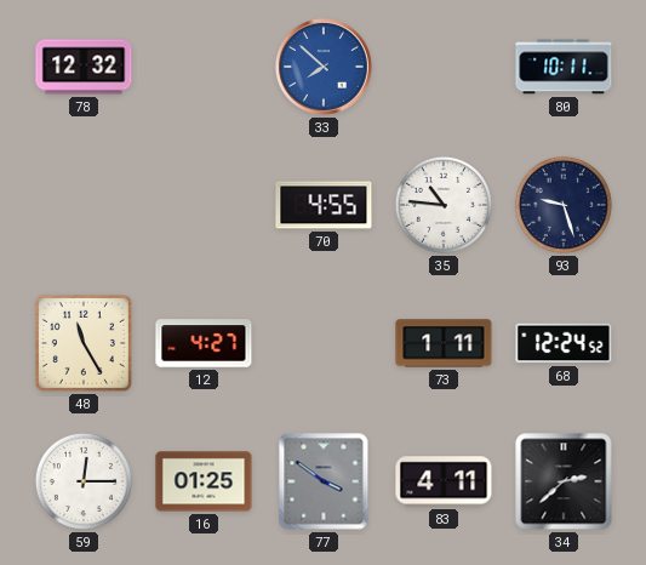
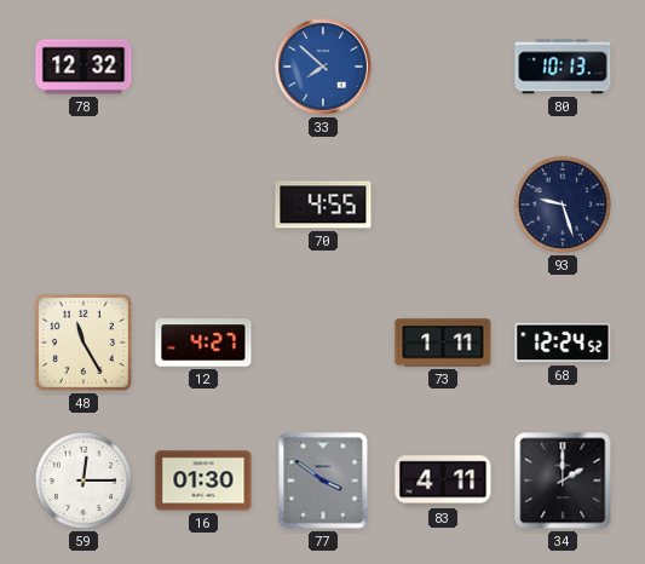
80: 10:11 -> 10:13
35: 10:46 -> none
16: 01:25 -> 01:30
34: 2:38 -> 2:00
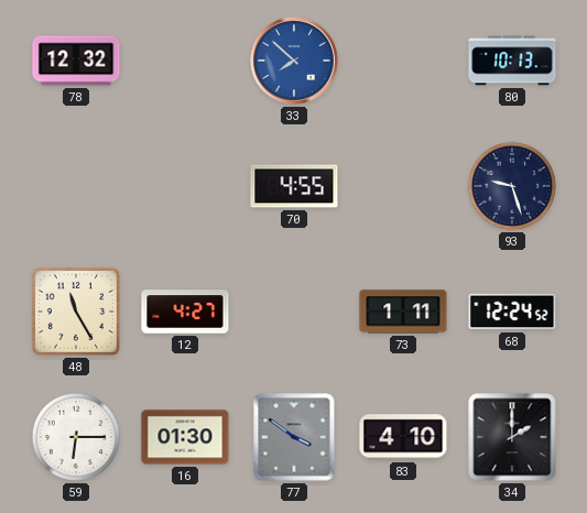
59: 12:15 -> 6:15
83: 4:11 -> 4:10
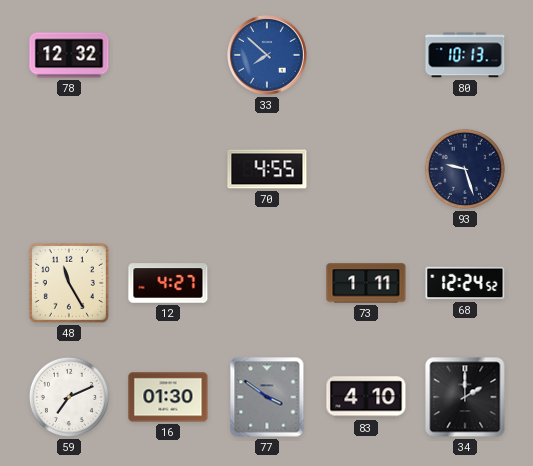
59: 6:15 -> 7:11
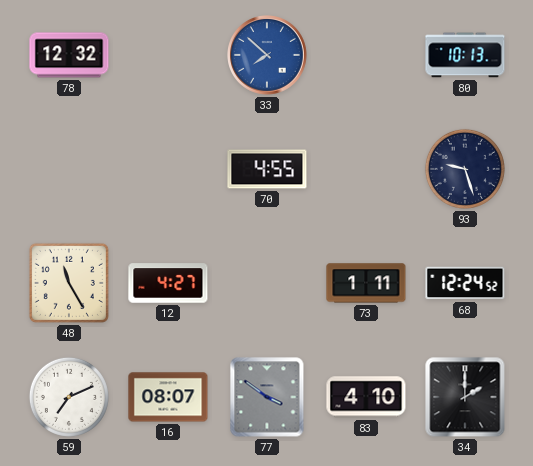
16: 01:30 -> 08:07
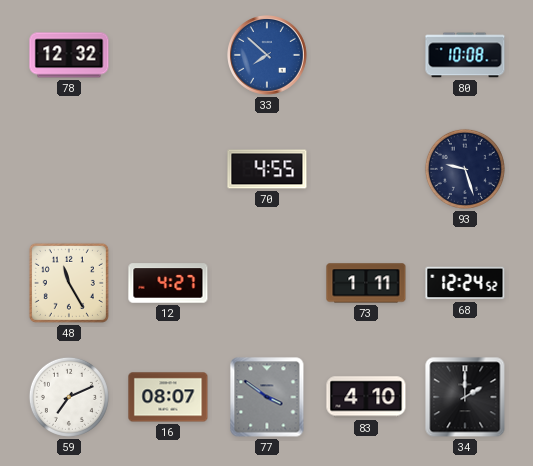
80: 10:13 -> 10:08
